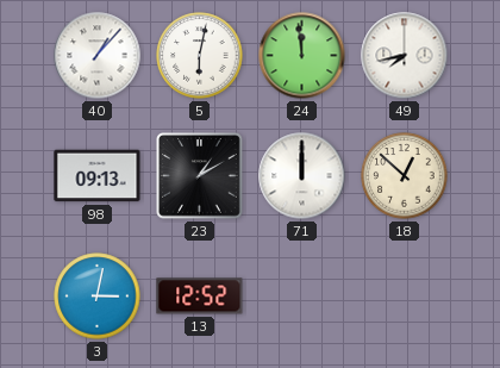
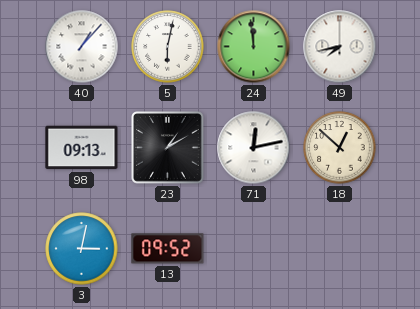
71: 12:00 -> 12:13
13: 12:52 -> 09:52
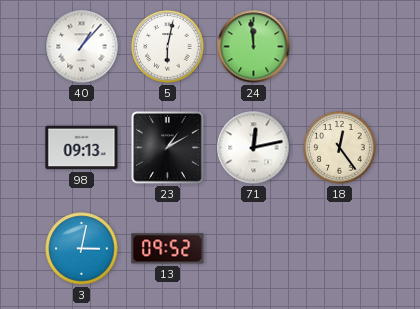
49: 7:43 -> none
18: 12:52 -> 12:24
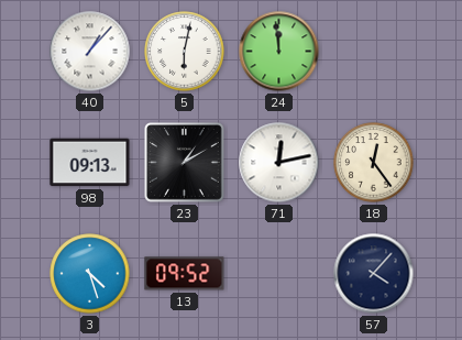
3: 3:02 -> 4:27
57: none -> 4:07
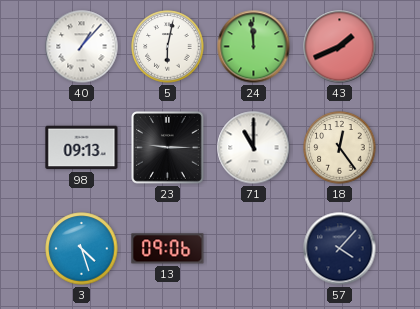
43: none -> 1:41
23: 1:10 -> 9:15
71: 12:13 -> 11:00
13: 09:52 -> 09:06
